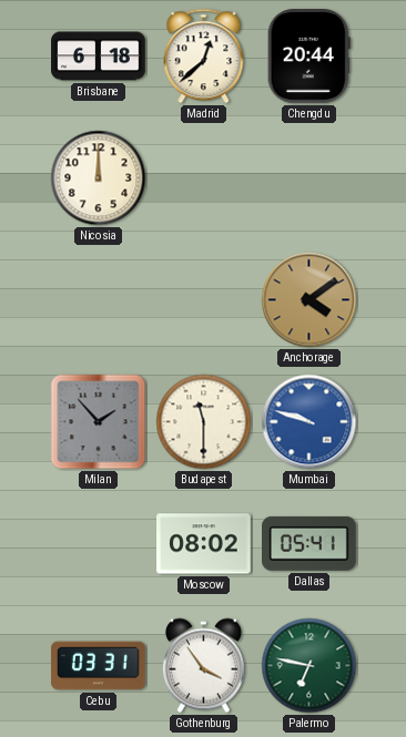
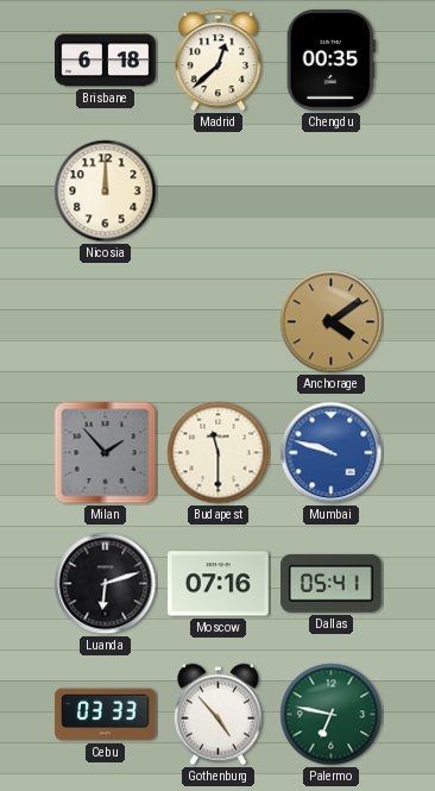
Chengdu: 20:44 -> 00:35
Luanda: none -> 6:12
Moscow: 08:02 -> 07:16
Cebu: 03:31 -> 03:33
Gothenburg: 3:54 -> 4:53
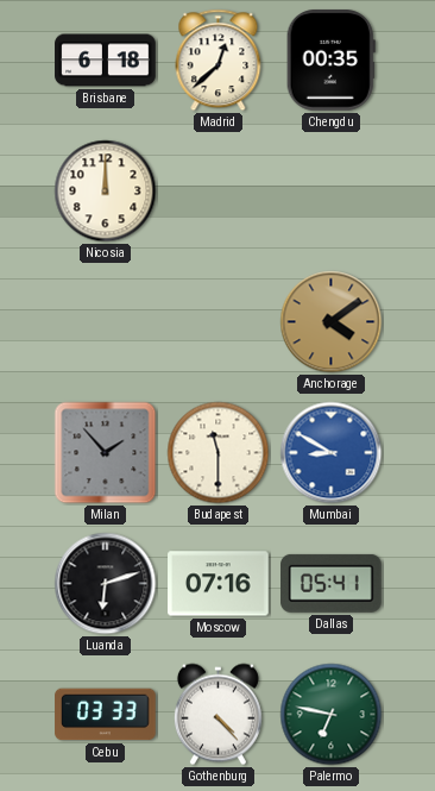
Mumbai: 9:48 -> 8:50
Gothenburg: 4:53 -> 4:23
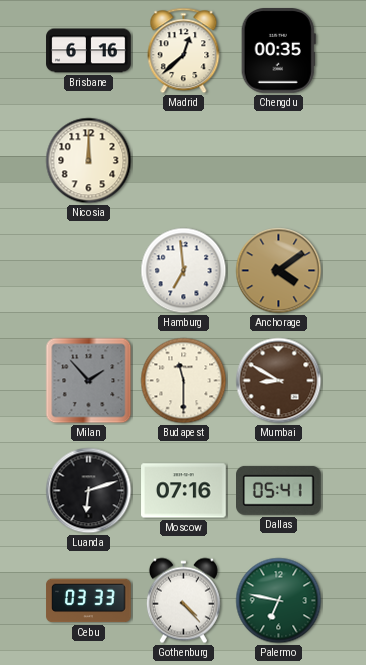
Brisbane: 6:18 -> 6:16
Hamburg: none -> 6:59
Mumbai dial: blue -> brown
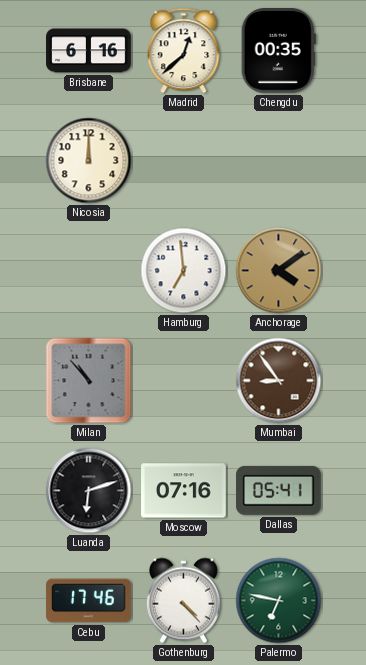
Milan: 1:53 -> 10:53
Budapest: 11:30 -> none
Mumbai: 8:50 -> 8:54
Cebu: 03:33 -> 17:46
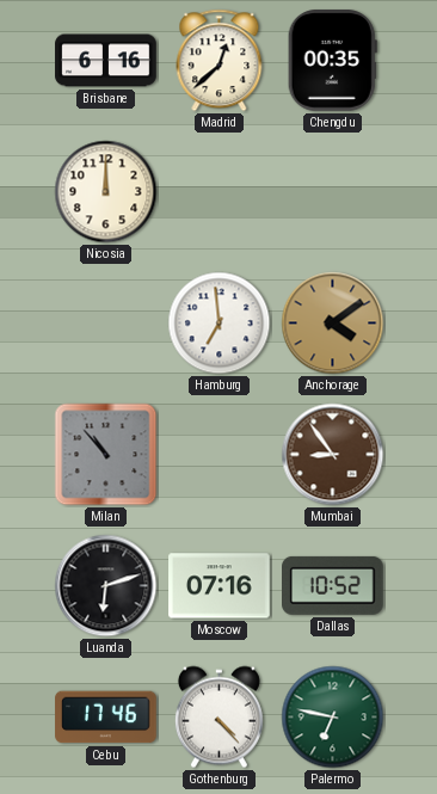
Dallas: 05:41 -> 10:52
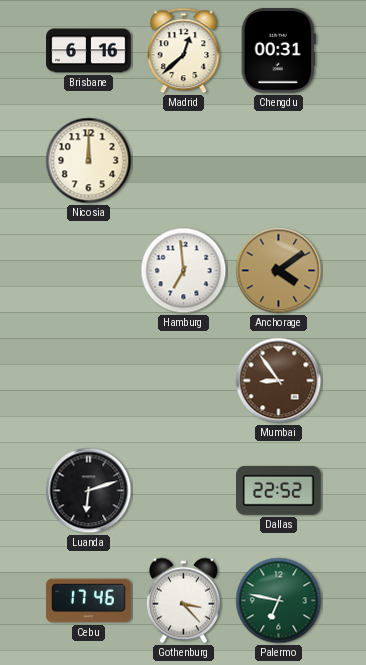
Chengdu: 00:35 -> 00:31
Milan: 10:53 -> none
Moscow: 07:16 -> none
Dallas: 10:52 -> 22:52
Gothenburg: 4:23 -> 3:23
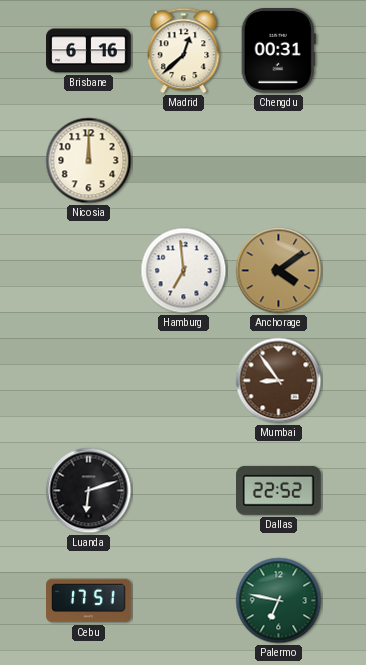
Cebu: 17:46 -> 17:51
Gothenburg: 3:23 -> none
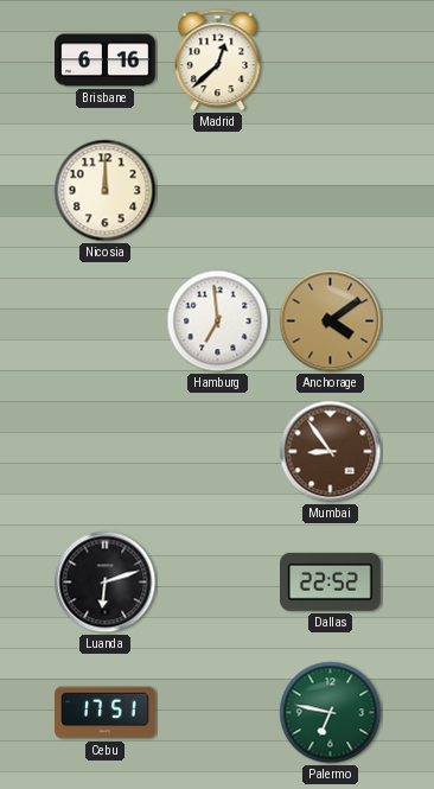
Chengdu: 00:31 -> none
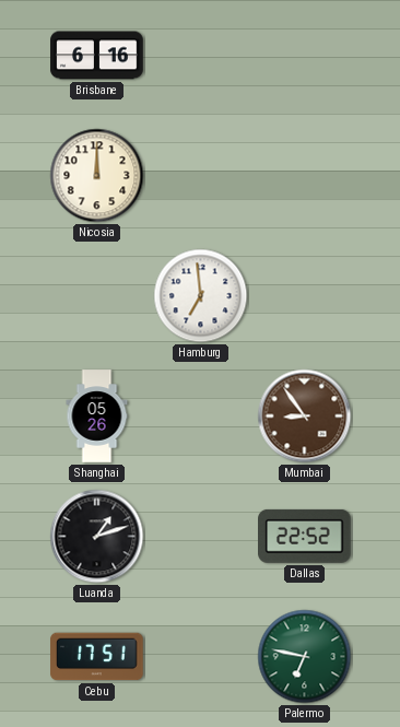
Madrid: 12:38 -> none
Anchorage: 4:09 -> none
Shanghai: none -> 05:26
Luanda: 6:12 -> 1:12
